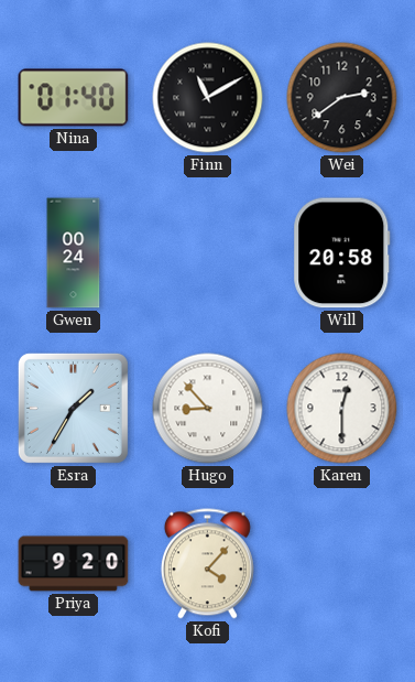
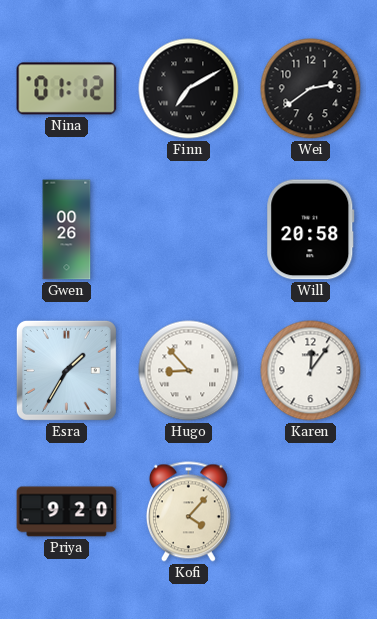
Nina: 01:40 -> 01:12
Finn: 11:10 -> 7:10
Gwen: 00:24 -> 00:26
Karen: 12:30 -> 12:06
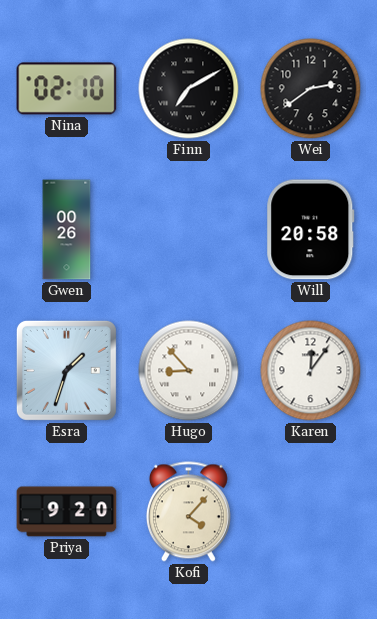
Nina: 01:12 -> 02:10
Esra: 1:35 -> 1:33
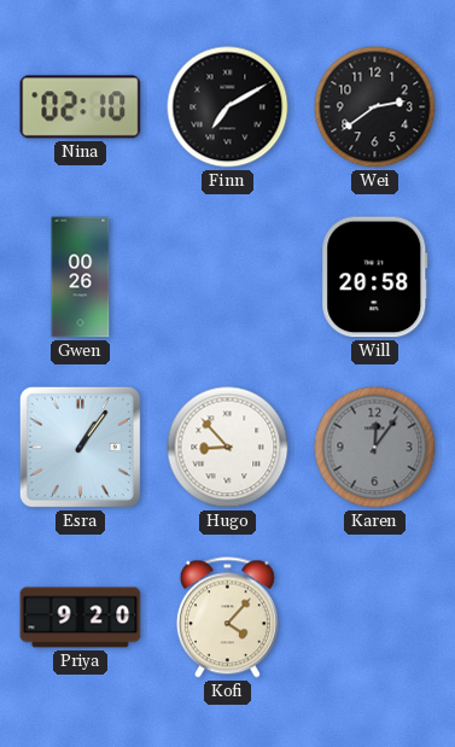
Esra: 1:33 -> 1:06
Karen dial: white -> grey
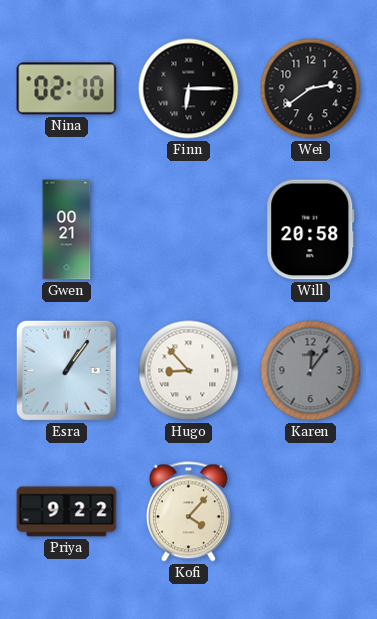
Finn: 7:10 -> 6:15
Gwen: 00:26 -> 00:21
Priya: 9:20 -> 9:22
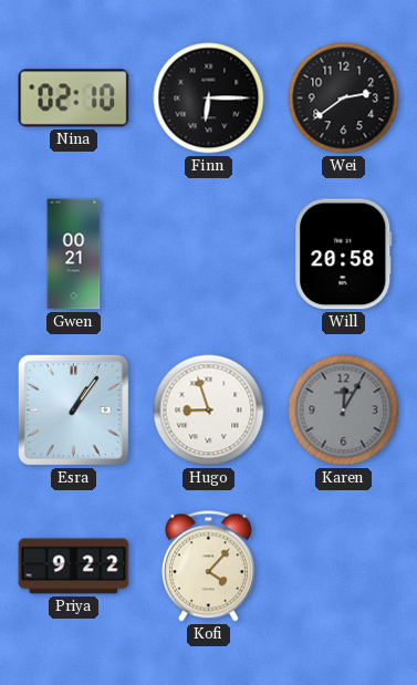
Hugo: 8:53 -> 8:57
Karen: 12:06 -> 12:05
